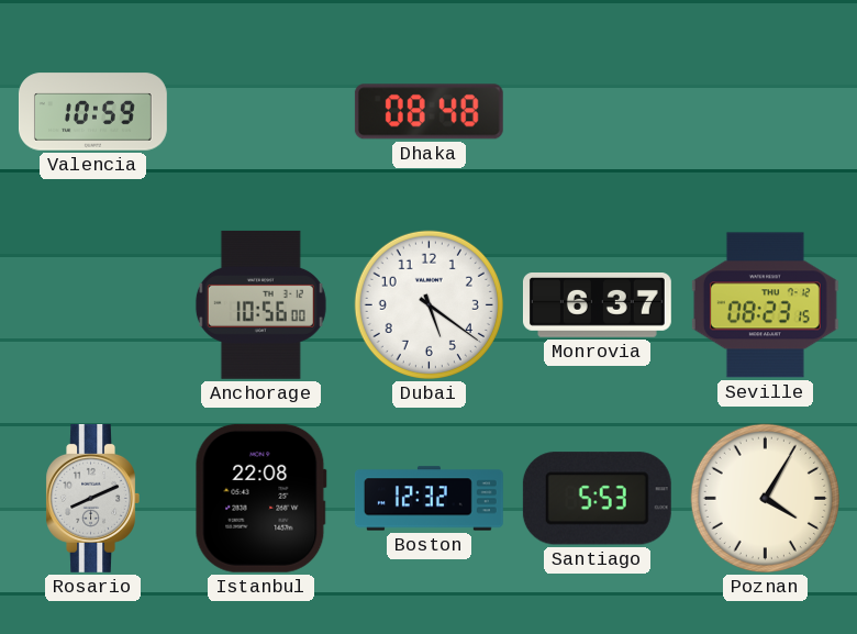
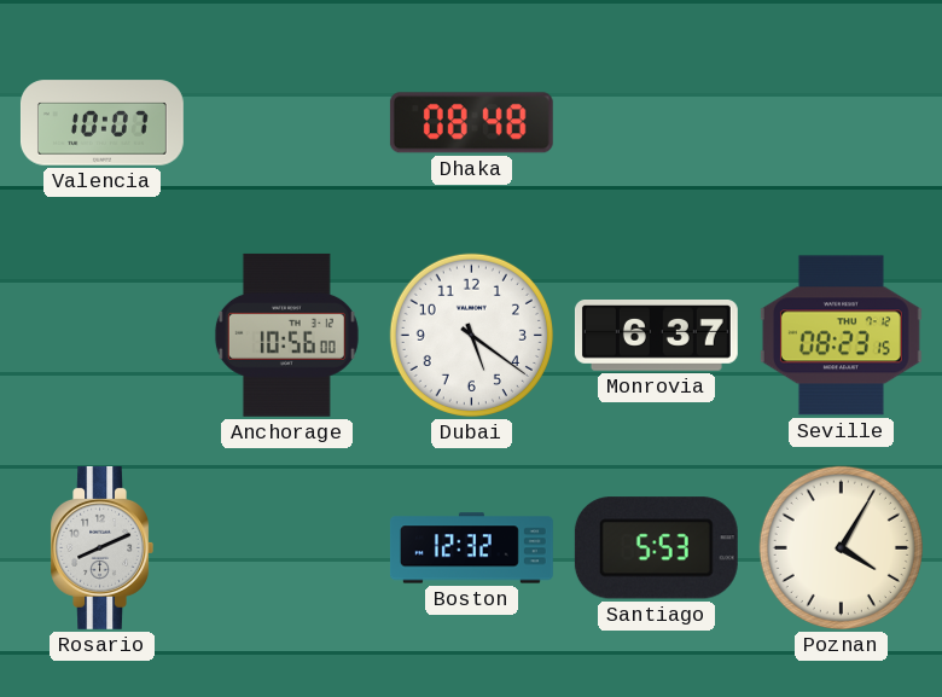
Valencia: 10:59 -> 10:07
Istanbul: 22:08 -> none
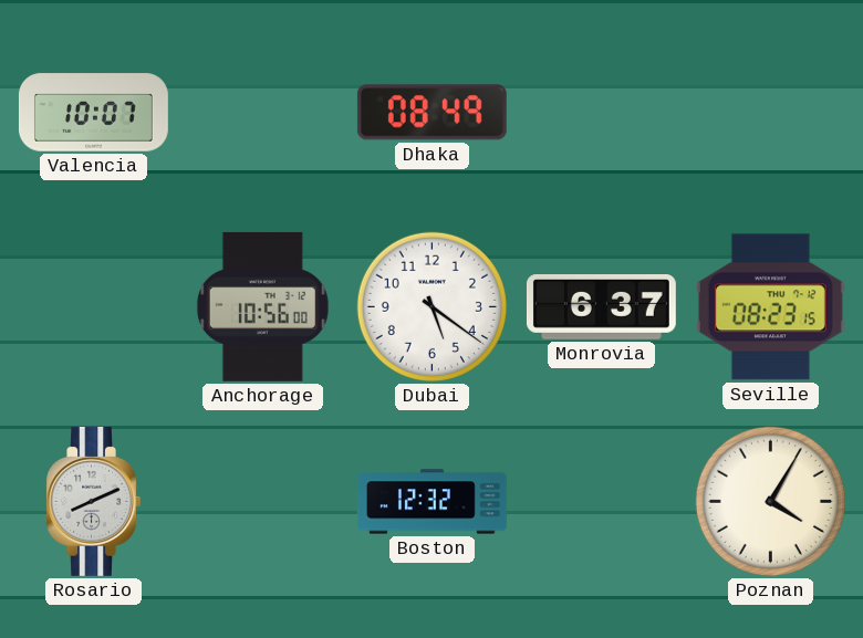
Dhaka: 08:48 -> 08:49
Santiago: 5:53 -> none
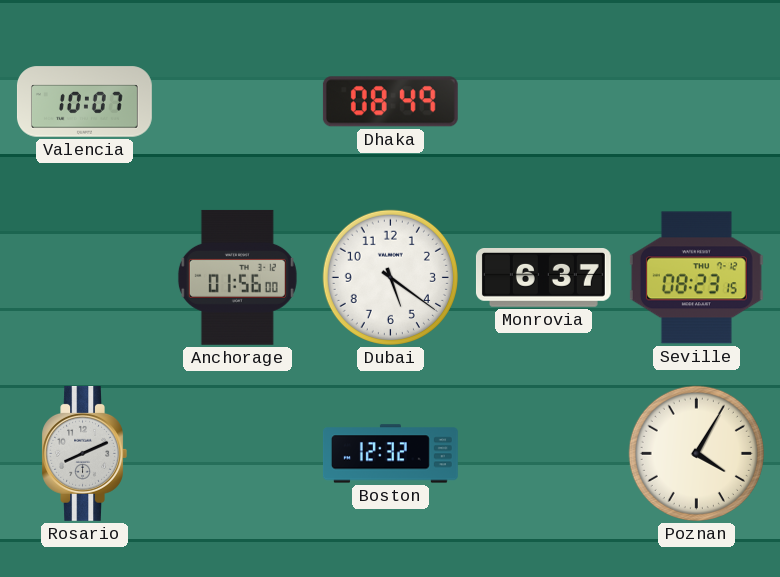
Anchorage: 10:56 -> 01:56
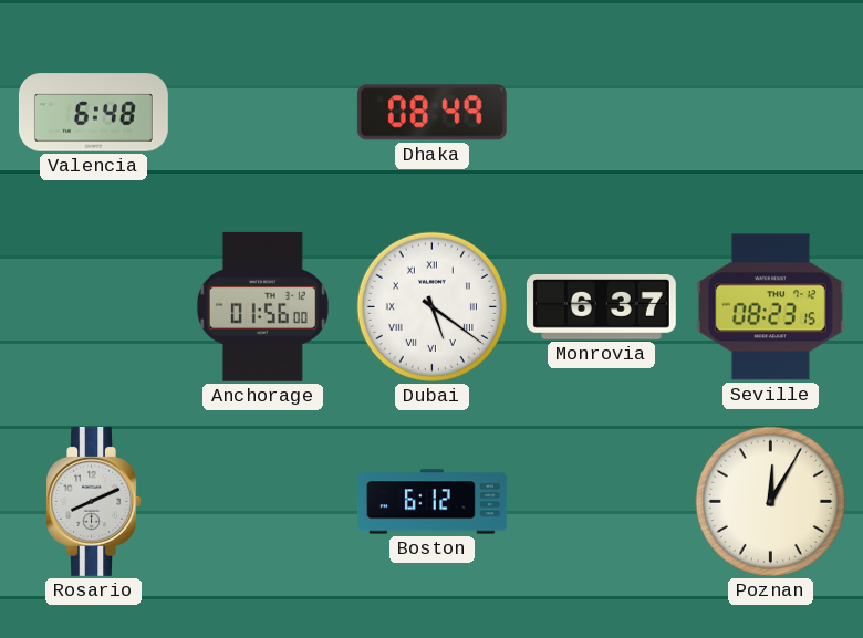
Valencia: 10:07 -> 6:48
Dubai numerals: Arabic -> Roman
Boston: 12:32 -> 6:12
Poznan: 4:05 -> 12:05
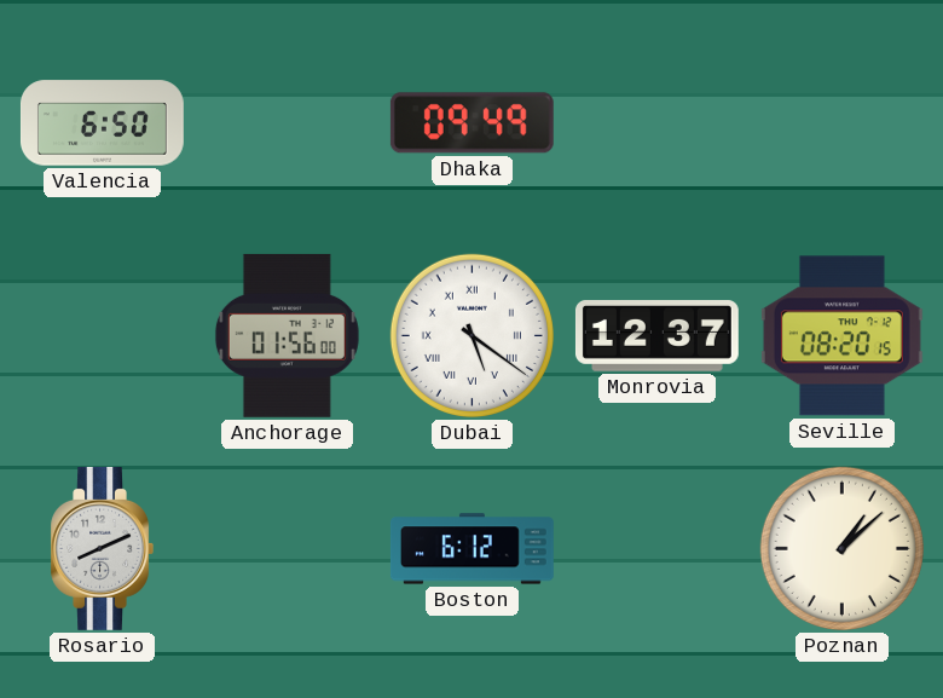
Valencia: 6:48 -> 6:50
Dhaka: 08:49 -> 09:49
Monrovia: 6:37 -> 12:37
Seville: 08:23 -> 08:20
Poznan: 12:05 -> 1:08
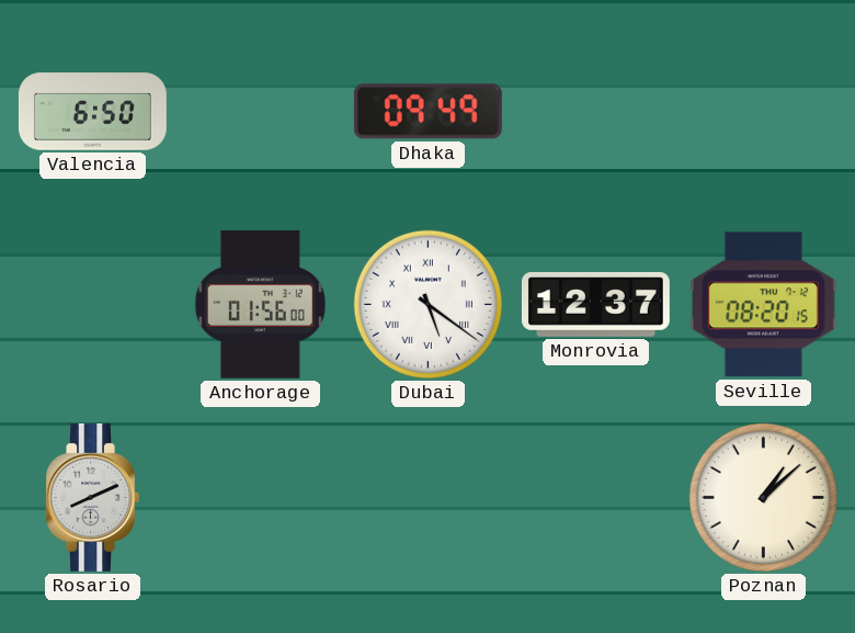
Boston: 6:12 -> none
